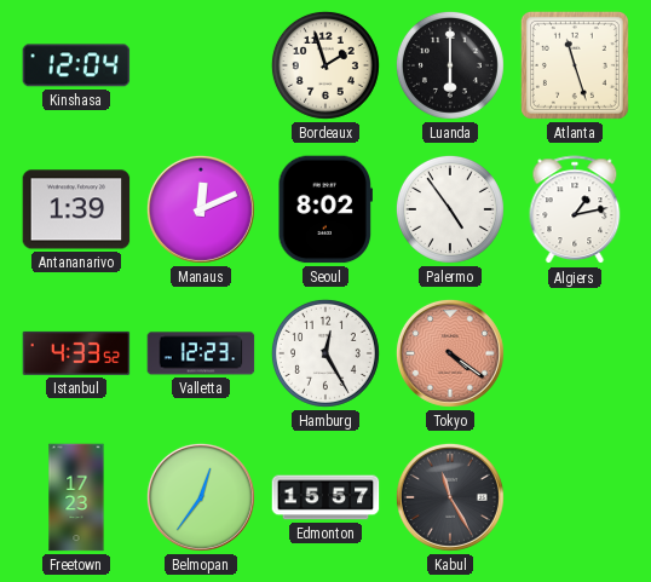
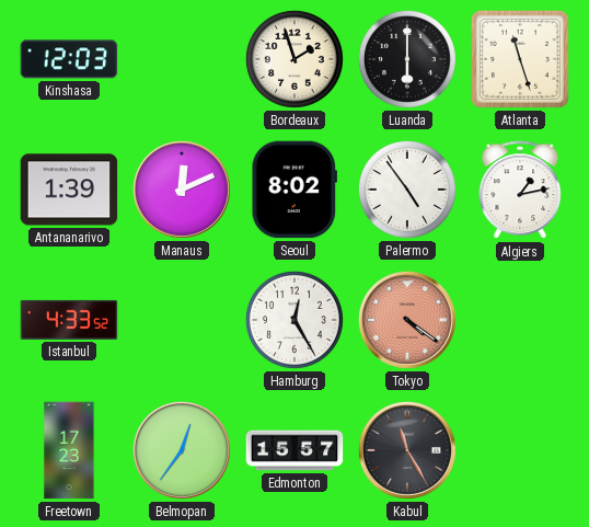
Kinshasa: 12:04 -> 12:03
Valletta: 12:23 -> none
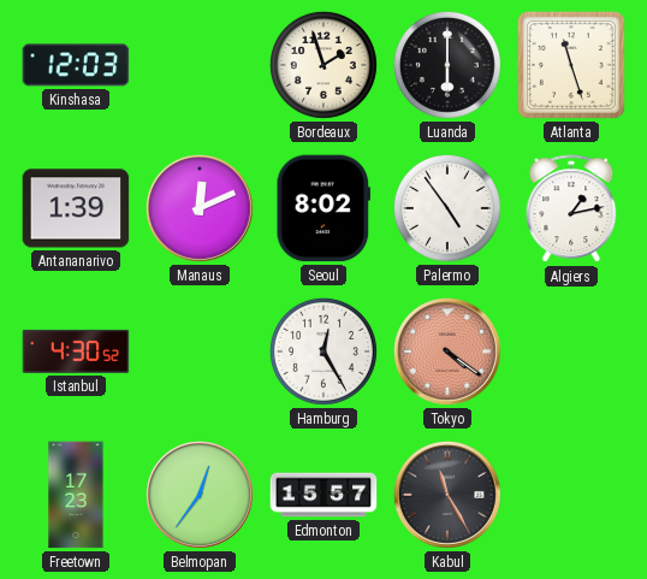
Istanbul: 4:33 -> 4:30
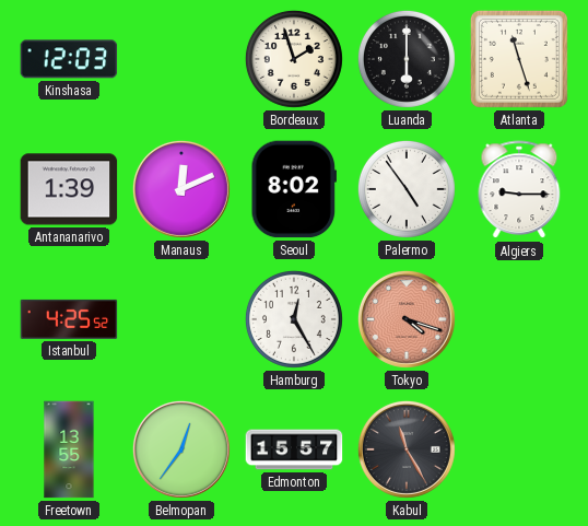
Algiers: 1:13 -> 9:15
Istanbul: 4:30 -> 4:25
Tokyo: 4:21 -> 4:18
Freetown: 17:23 -> 13:55
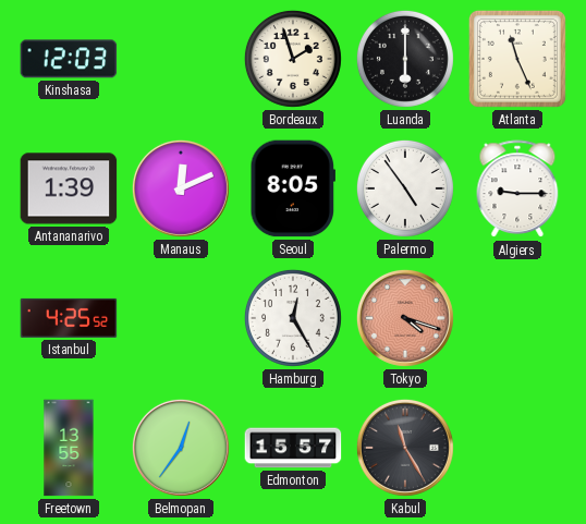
Atlanta: 11:27 -> 11:26
Seoul: 8:02 -> 8:05
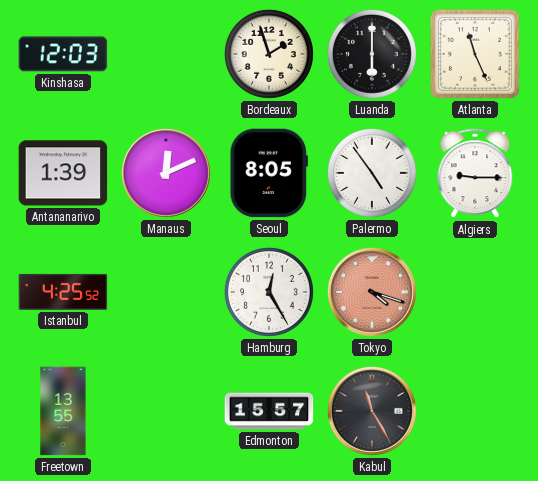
Belmopan: 12:36 -> none
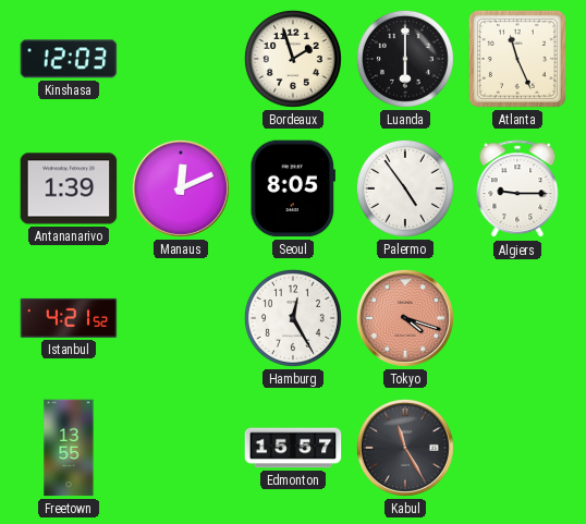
Istanbul: 4:25 -> 4:21
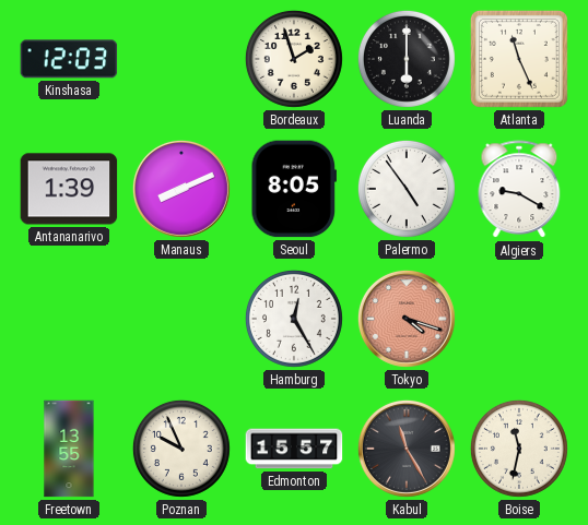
Manaus: 12:11 -> 8:11
Algiers: 9:15 -> 9:20
Istanbul: 4:21 -> none
Poznan: none -> 9:56
Boise: none -> 11:32
